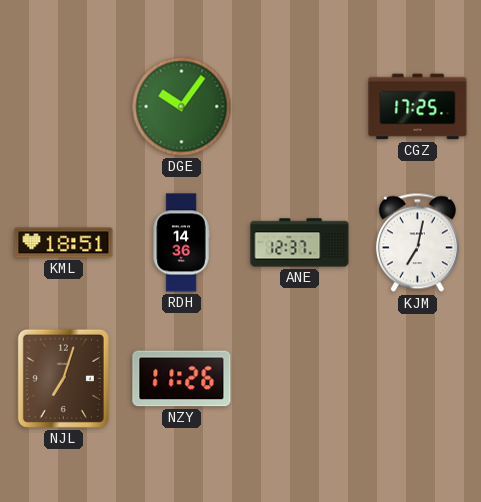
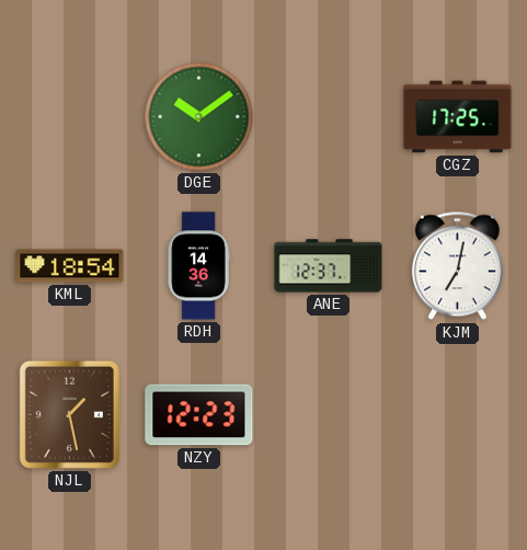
DGE: 10:06 -> 10:09
KML: 18:51 -> 18:54
NJL: 7:03 -> 1:28
NZY: 11:26 -> 12:23
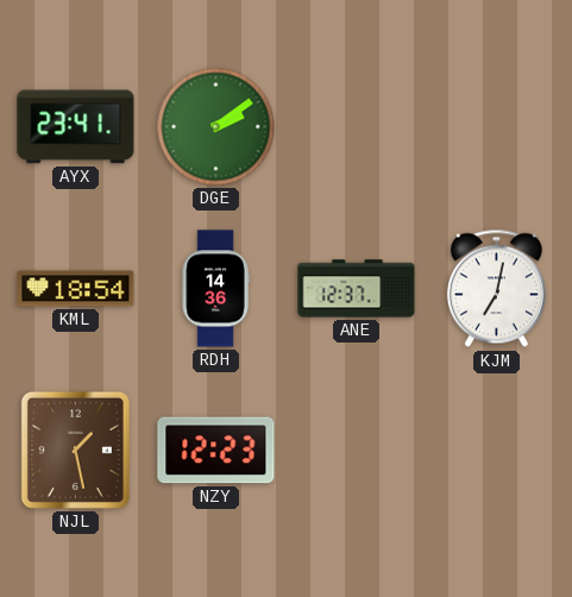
AYX: none -> 23:41
DGE: 10:09 -> 2:09
CGZ: 17:25 -> none
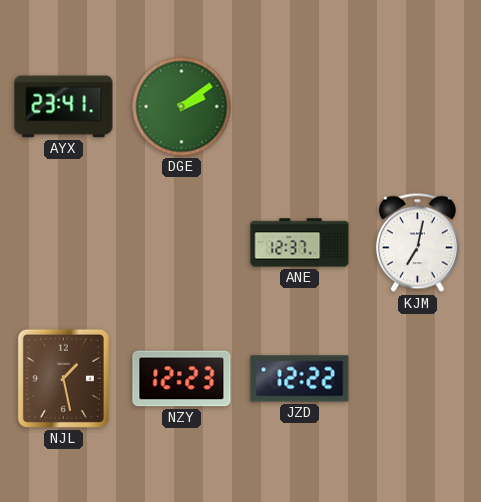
KML: 18:54 -> none
RDH: 14:36 -> none
JZD: none -> 12:22
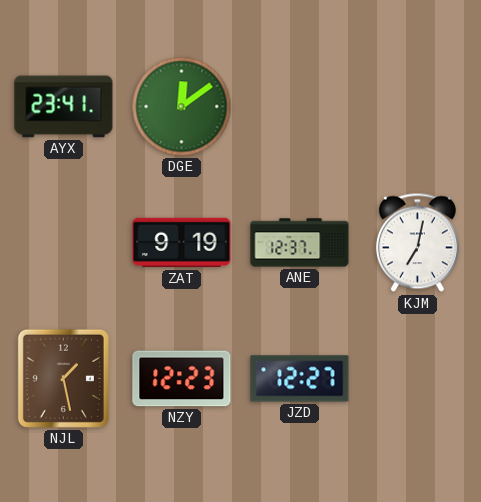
DGE: 2:09 -> 12:09
ZAT: none -> 9:19
JZD: 12:22 -> 12:27
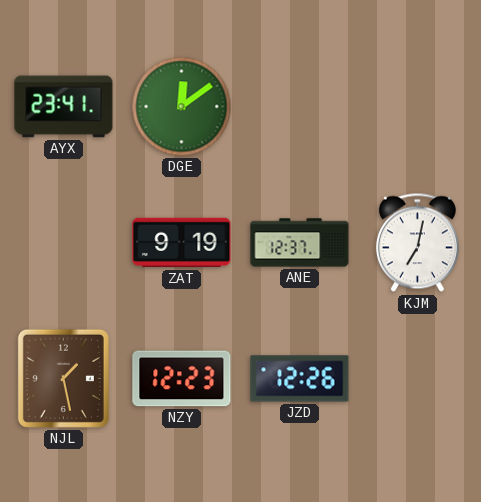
JZD: 12:27 -> 12:26
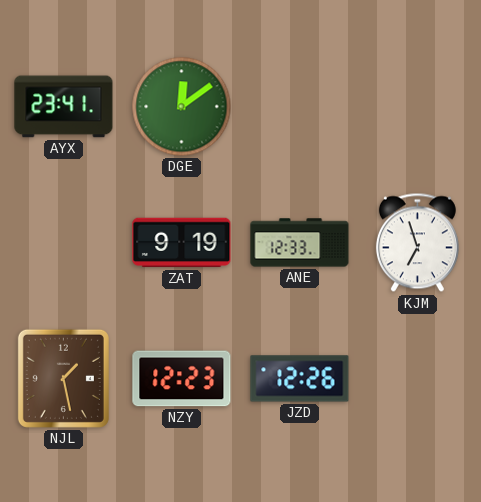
ANE: 12:37 -> 12:33
KJM: 7:02 -> 6:57
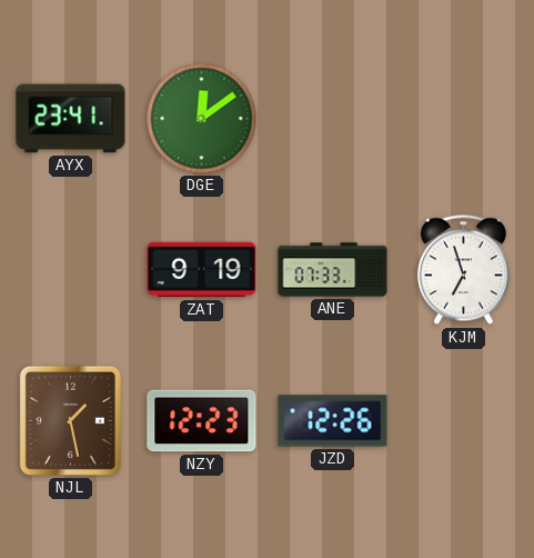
ANE: 12:33 -> 07:33
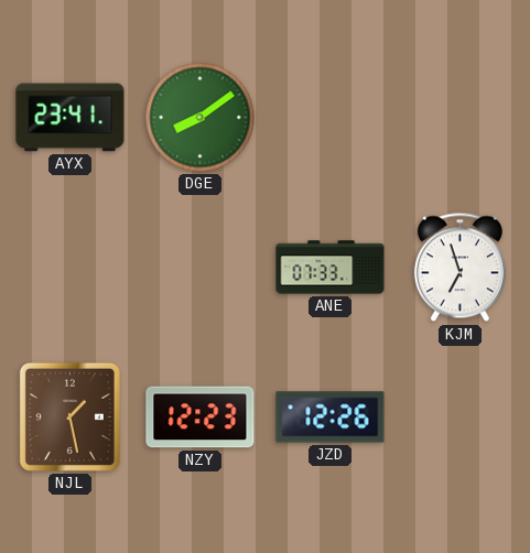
DGE: 12:09 -> 8:09
ZAT: 9:19 -> none
